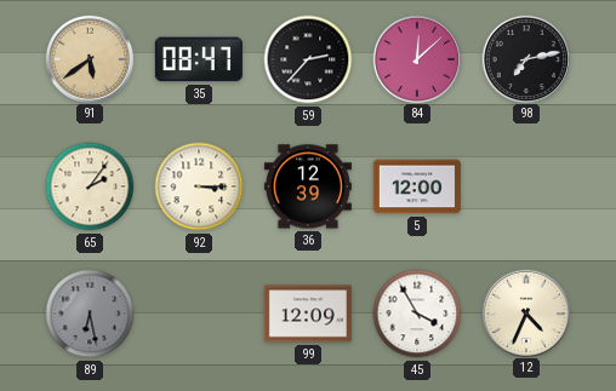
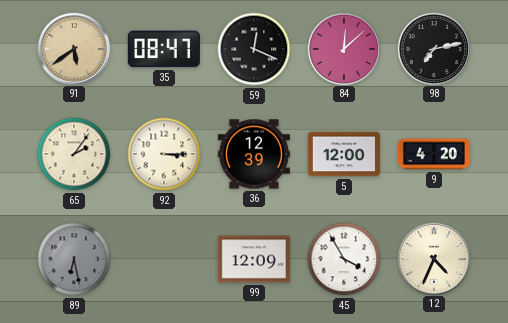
59: 2:37 -> 12:19
9: none -> 4:20
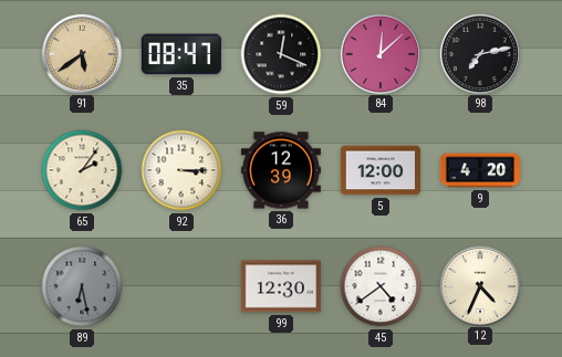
99: 12:09 -> 12:30
45: 3:55 -> 4:39
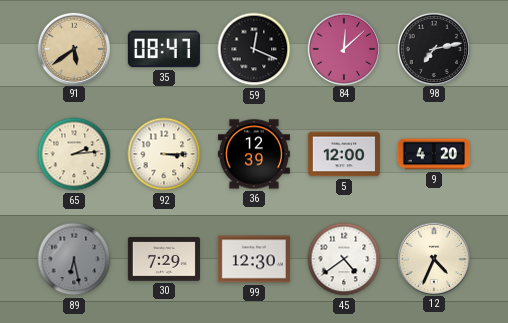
65: 2:06 -> 2:14
30: none -> 7:29
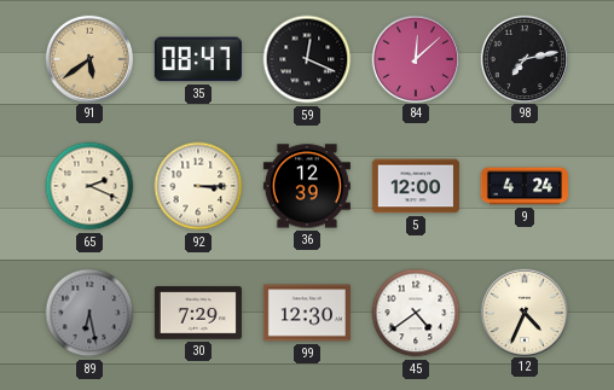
65: 2:14 -> 2:19
9: 4:20 -> 4:24
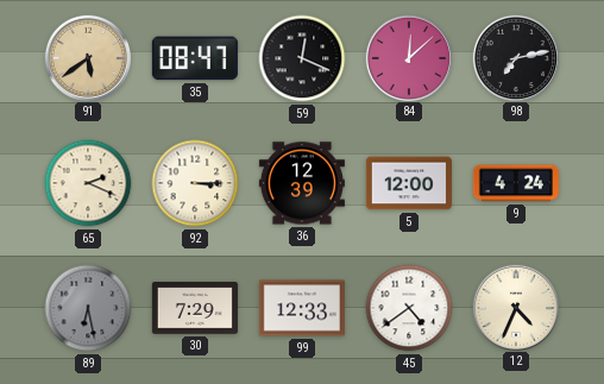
99: 12:30 -> 12:33
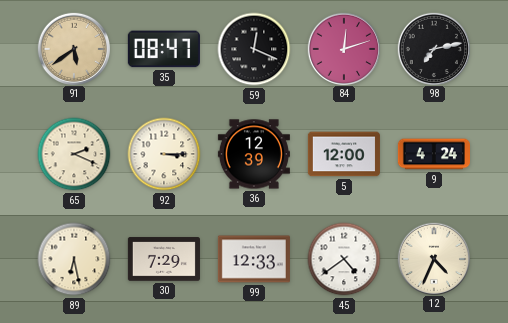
84: 12:08 -> 12:12
89 dial: grey -> cream
